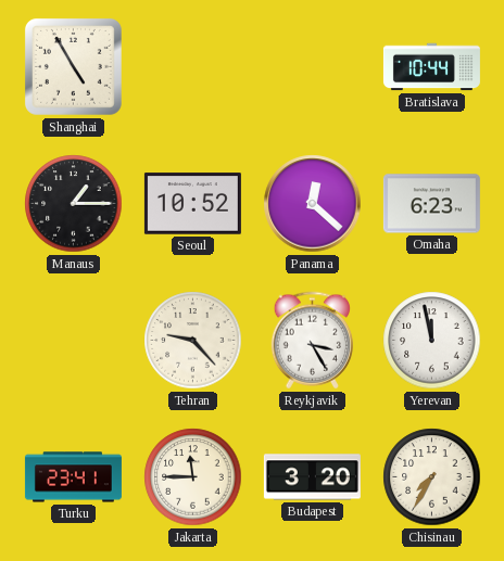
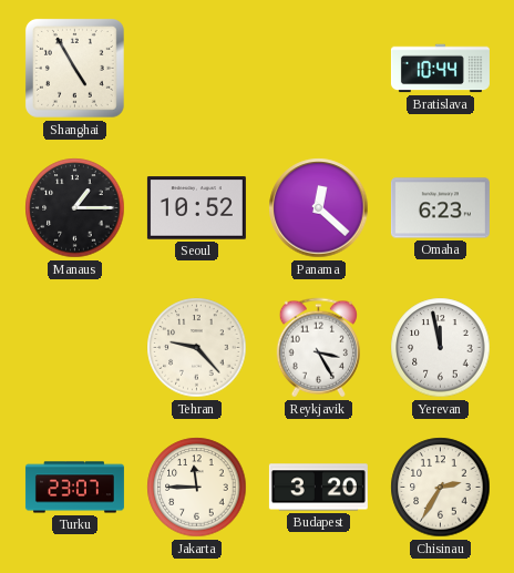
Turku: 23:41 -> 23:07
Chisinau: 7:35 -> 2:35
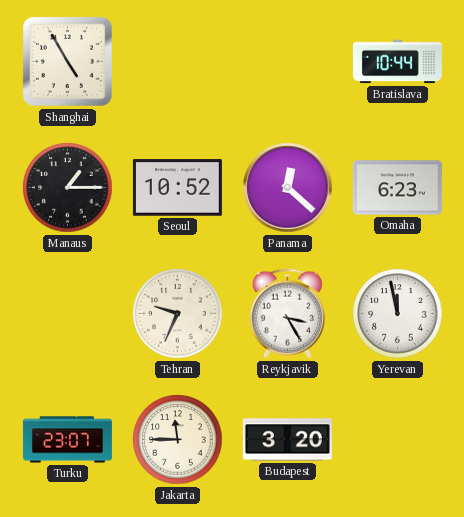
Tehran: 9:23 -> 9:34
Chisinau: 2:35 -> none
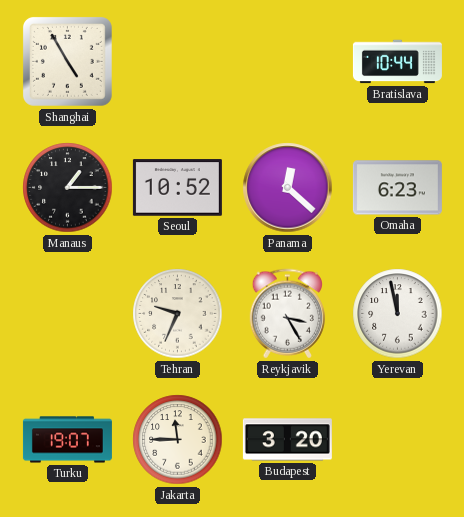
Turku: 23:07 -> 19:07
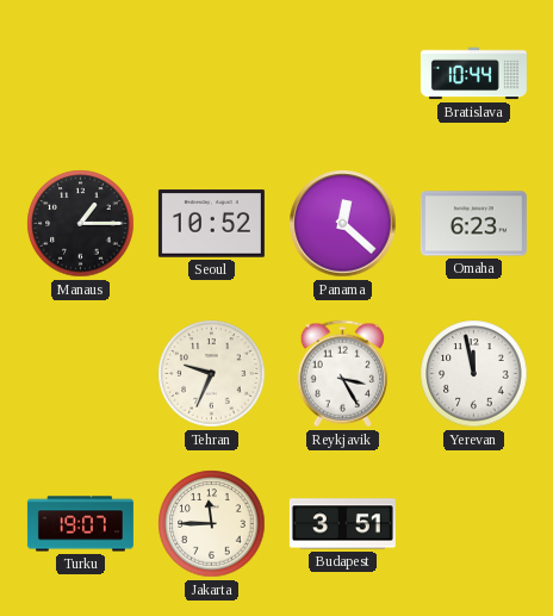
Shanghai: 4:55 -> none
Budapest: 3:20 -> 3:51
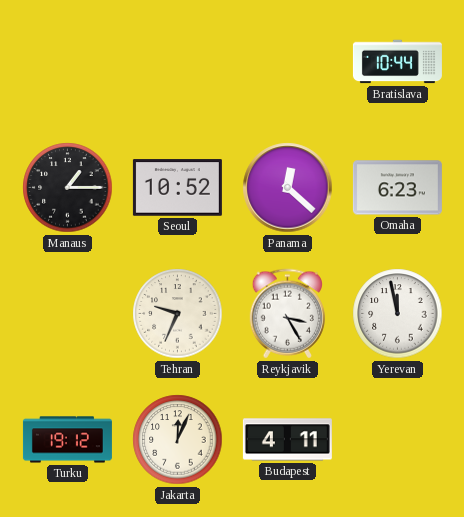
Turku: 19:07 -> 19:12
Jakarta: 11:45 -> 12:04
Budapest: 3:51 -> 4:11
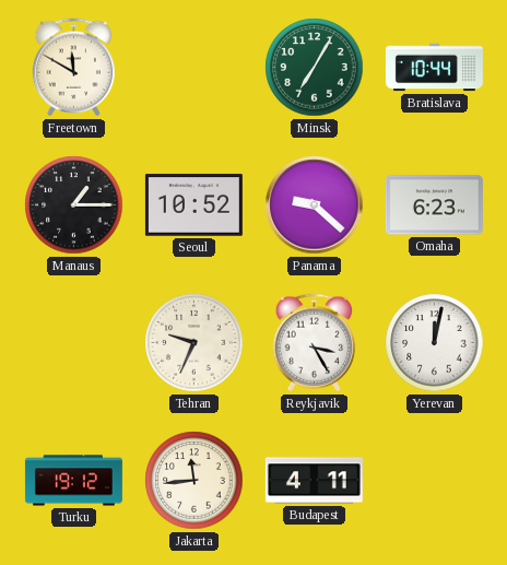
Freetown: none -> 11:50
Minsk: none -> 7:05
Panama: 12:22 -> 9:22
Yerevan: 11:58 -> 12:02
Jakarta: 12:04 -> 11:44
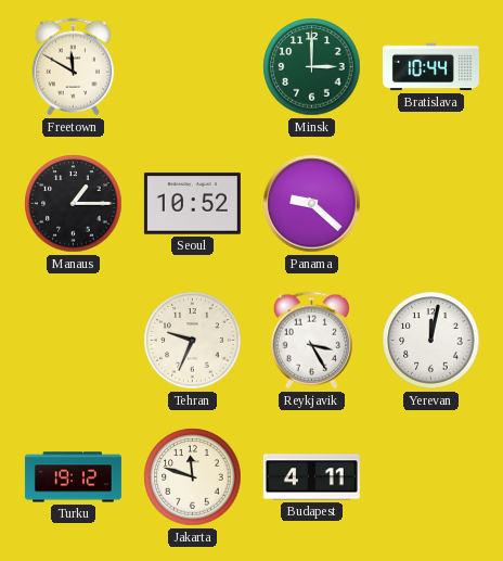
Minsk: 7:05 -> 3:00
Omaha: 6:23 -> none
Jakarta: 11:44 -> 11:48
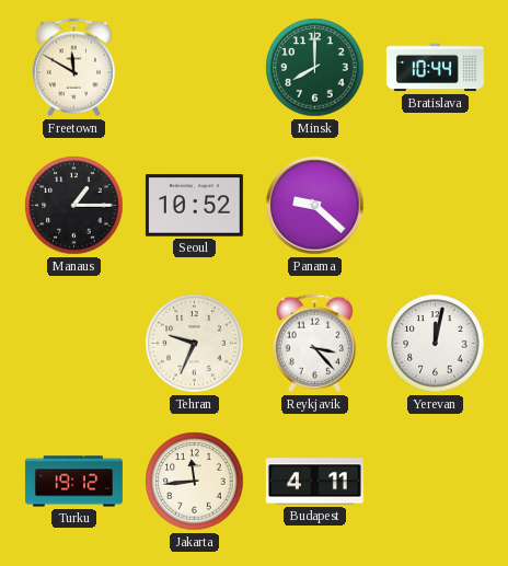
Minsk: 3:00 -> 8:00
Reykjavik: 3:25 -> 3:23
Jakarta: 11:48 -> 11:44
